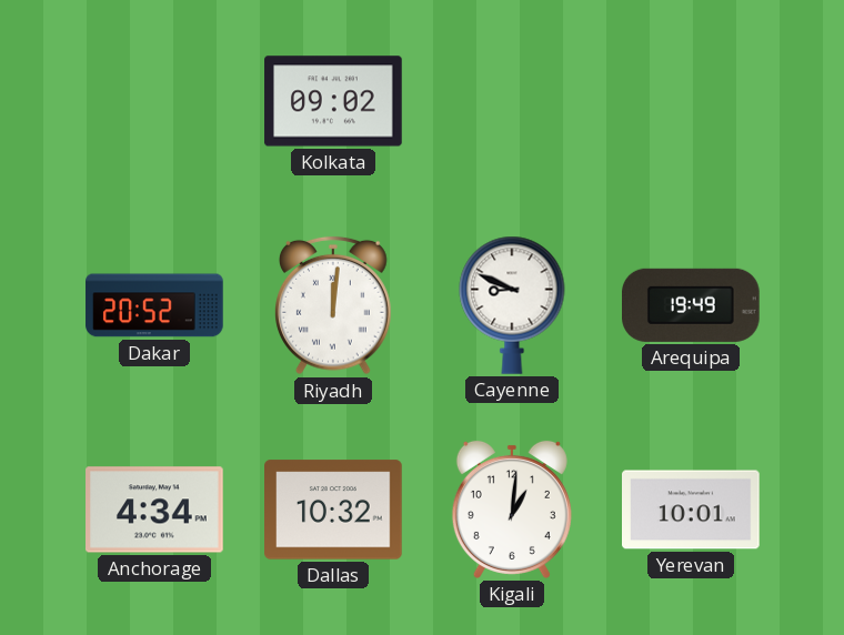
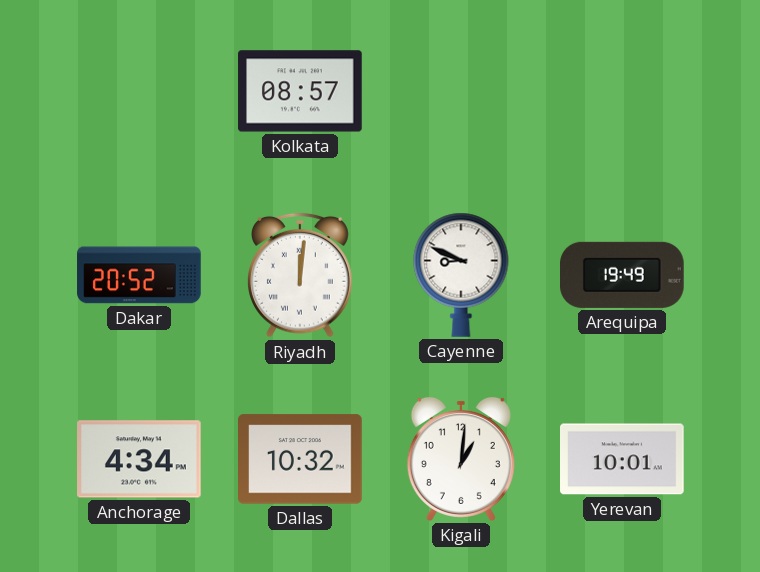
Kolkata: 09:02 -> 08:57
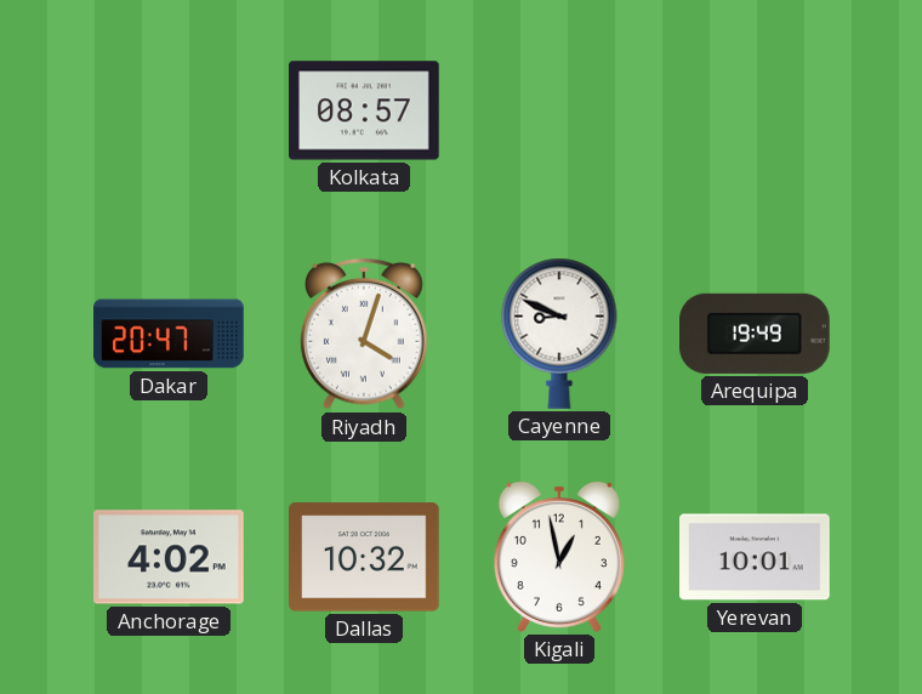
Dakar: 20:52 -> 20:47
Riyadh: 12:01 -> 4:03
Anchorage: 4:34 -> 4:02
Kigali: 1:01 -> 12:58
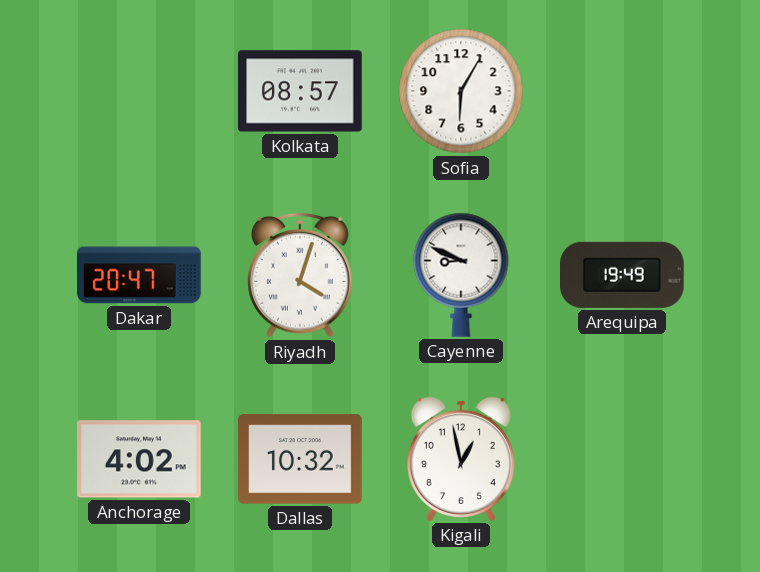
Sofia: none -> 6:05
Yerevan: 10:01 -> none
